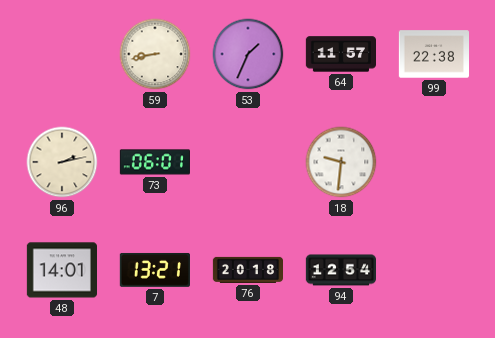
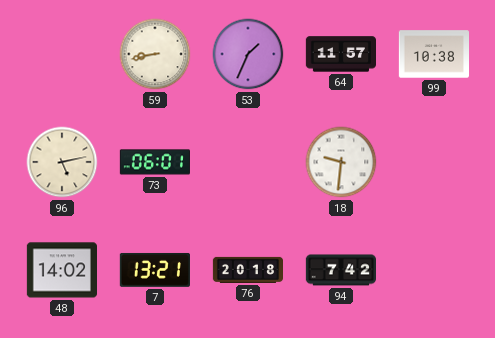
99: 22:38 -> 10:38
96: 2:13 -> 5:13
48: 14:01 -> 14:02
94: 12:54 -> 7:42
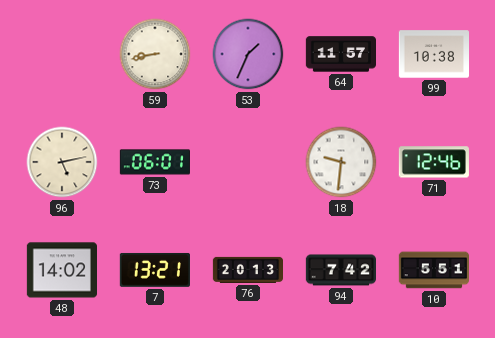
71: none -> 12:46
76: 20:18 -> 20:13
10: none -> 5:51
